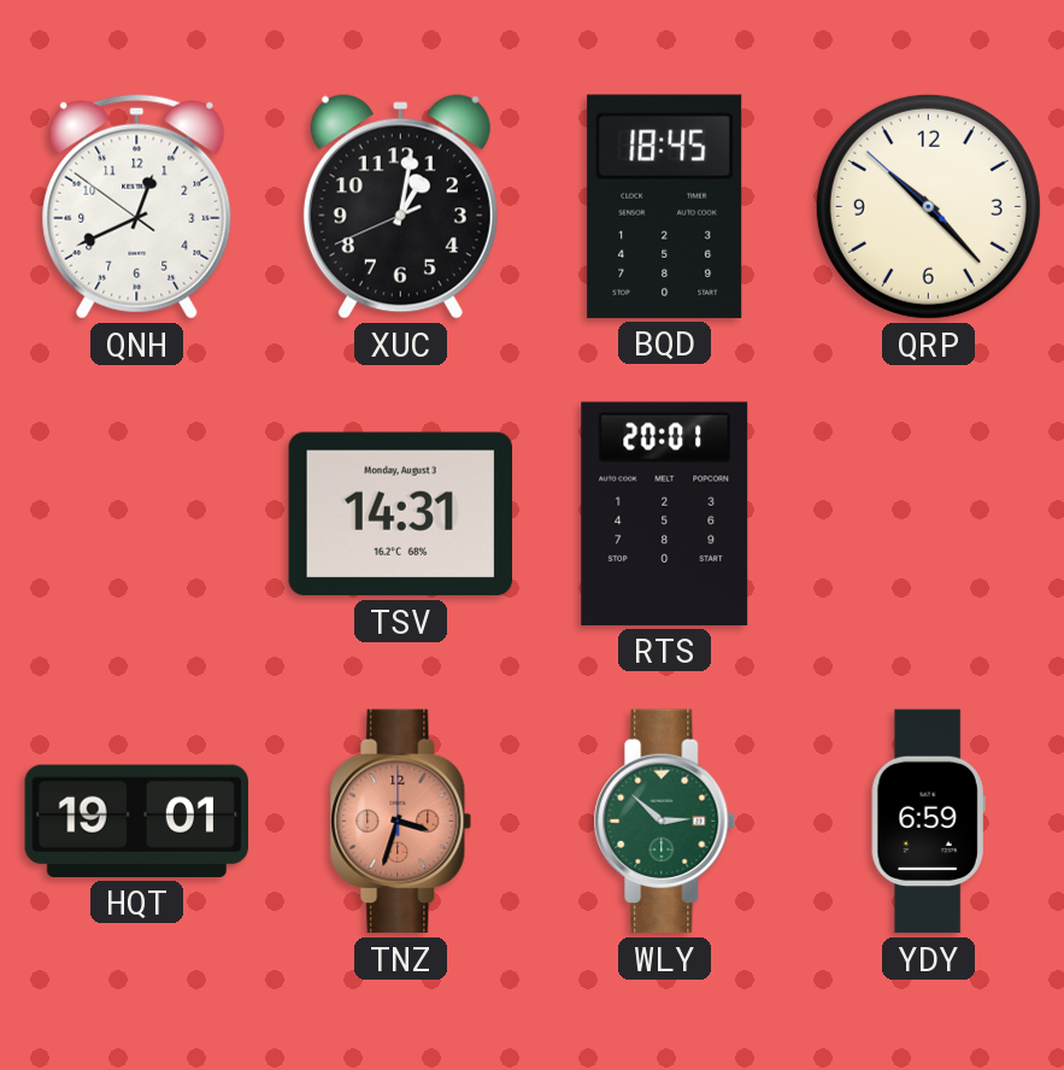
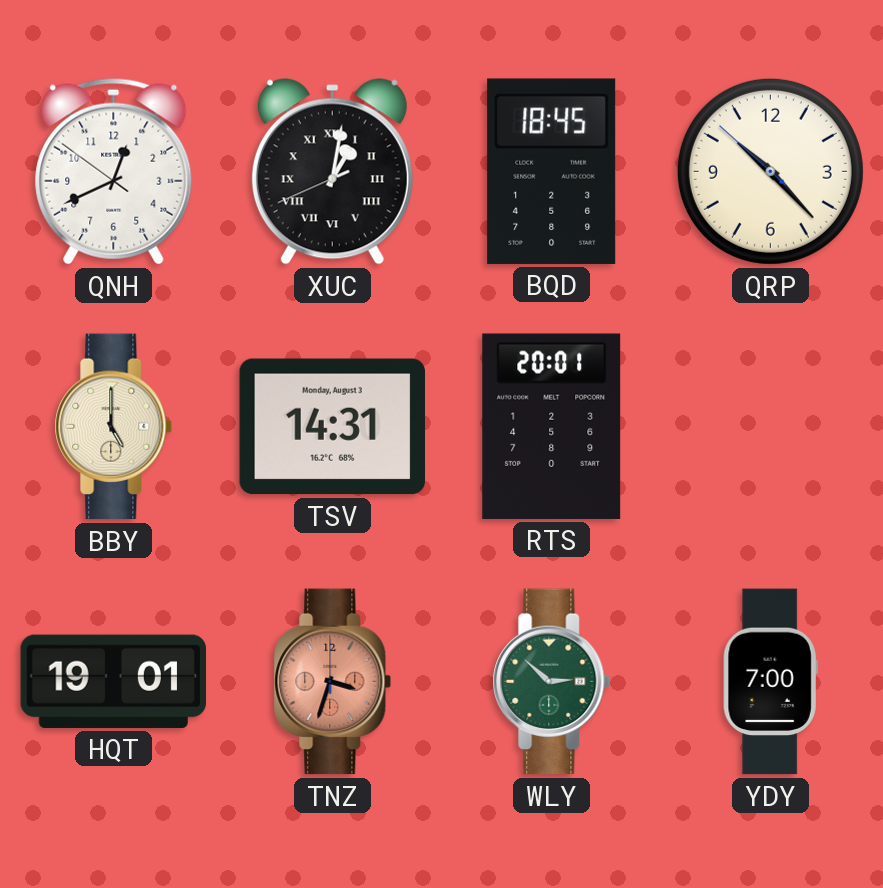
XUC numerals: Arabic -> Roman
BBY: none -> 5:00
YDY: 6:59 -> 7:00
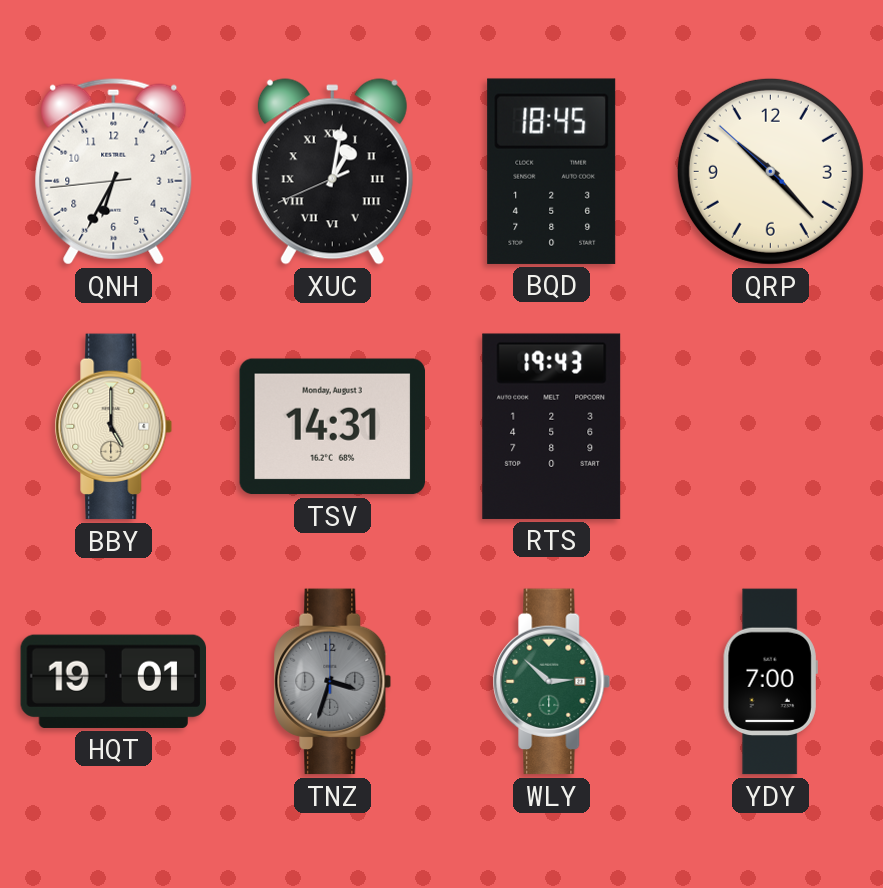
QNH: 12:40 -> 6:34
RTS: 20:01 -> 19:43
TNZ dial: salmon -> grey
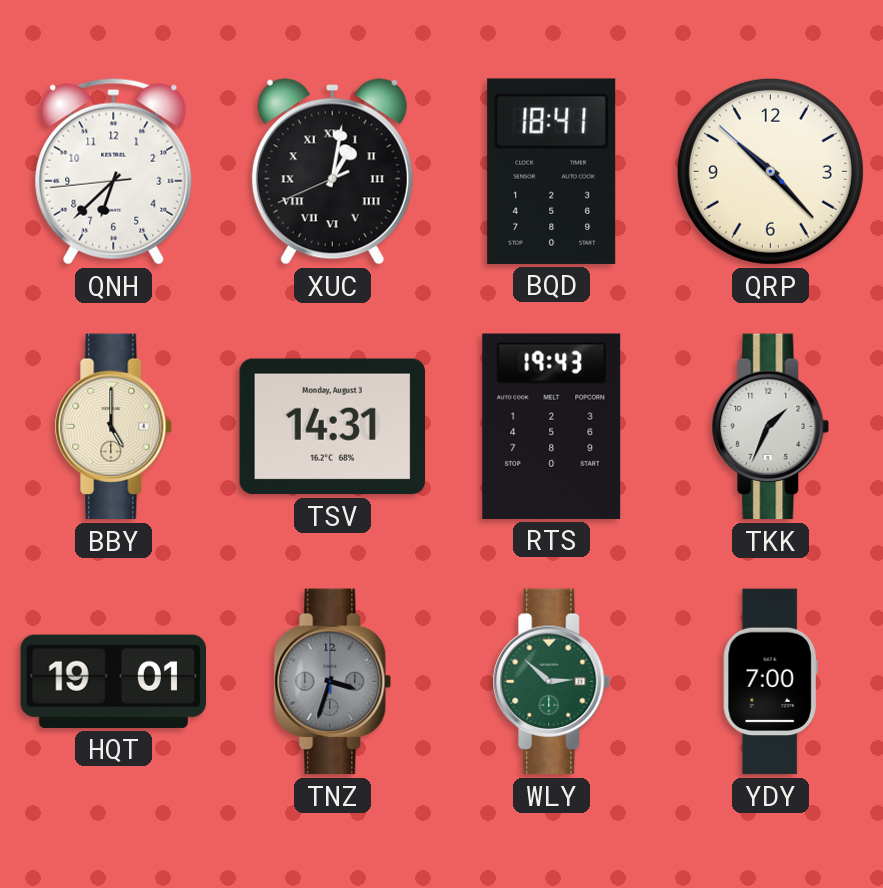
QNH: 6:34 -> 6:37
BQD: 18:45 -> 18:41
TKK: none -> 1:34
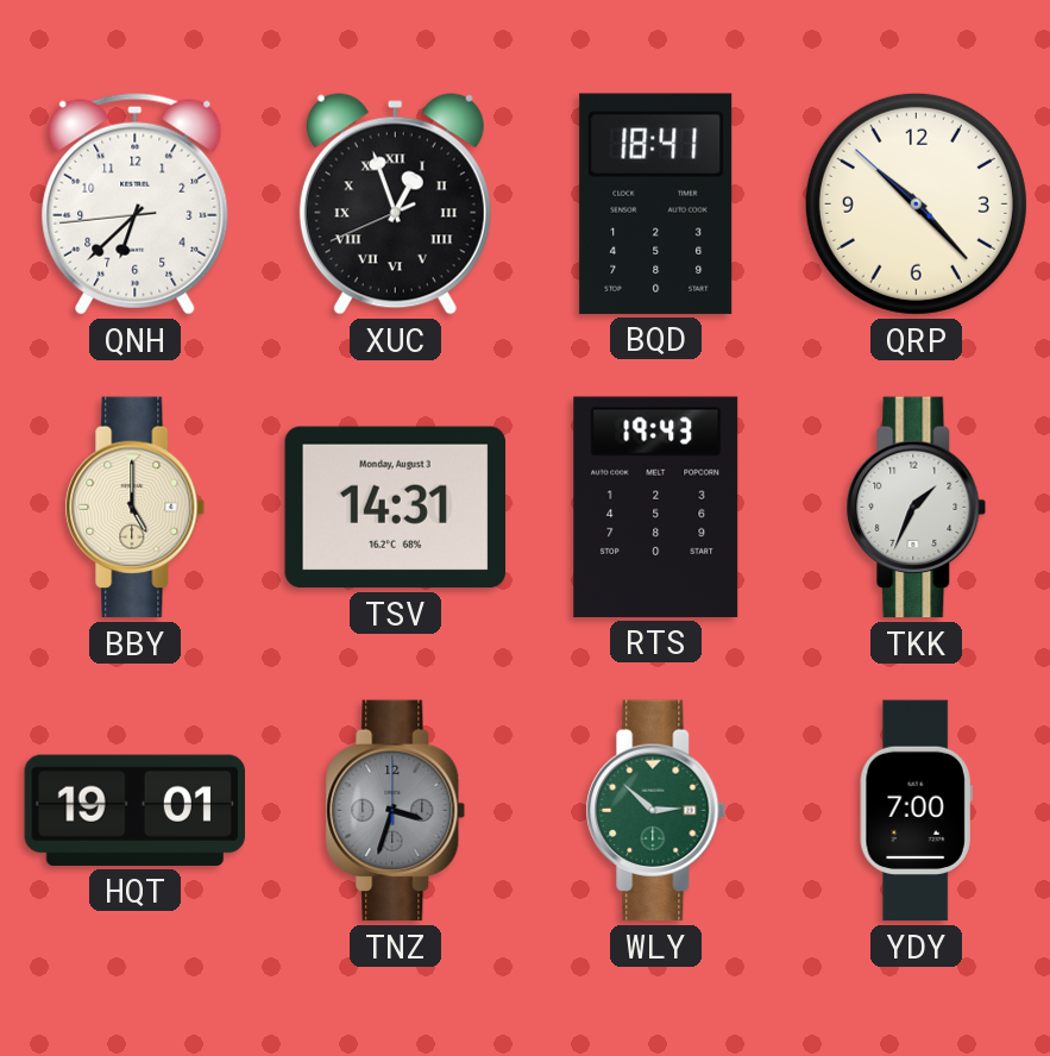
XUC: 1:01 -> 12:56
